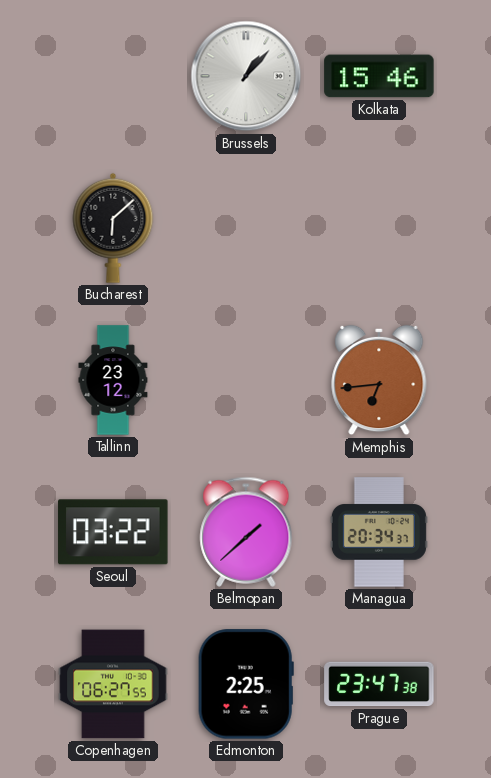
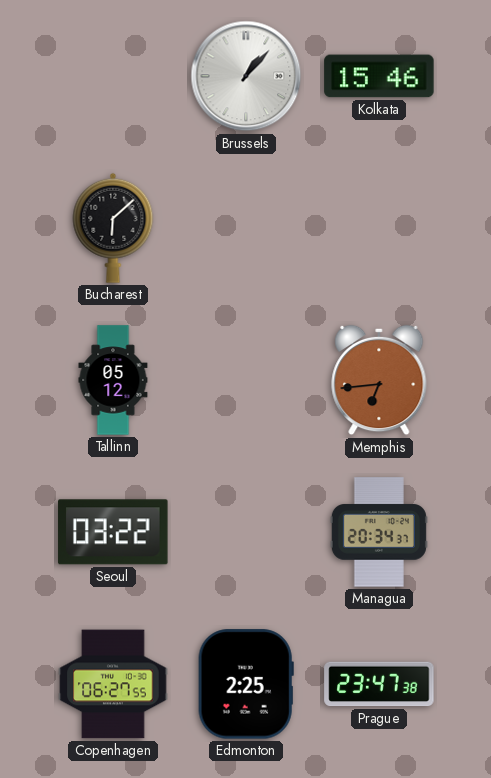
Tallinn: 23:12 -> 05:12
Belmopan: 1:38 -> none
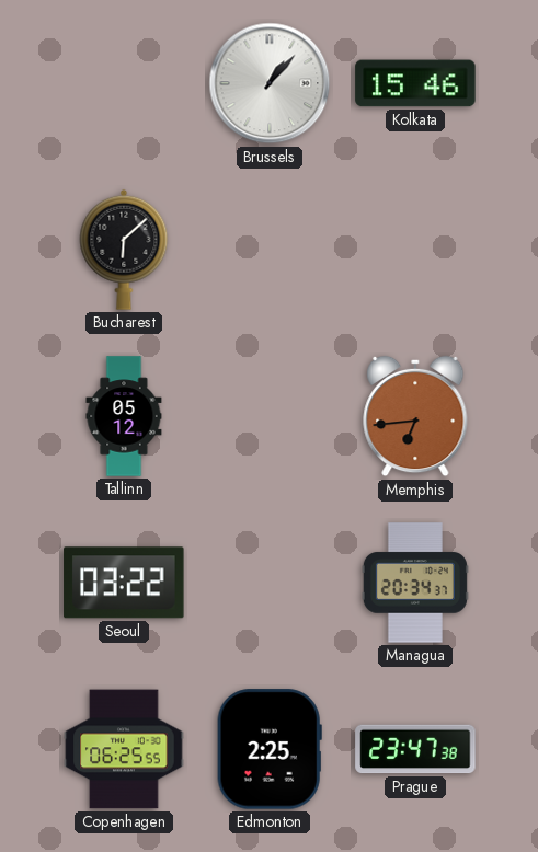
Copenhagen: 06:27 -> 06:25
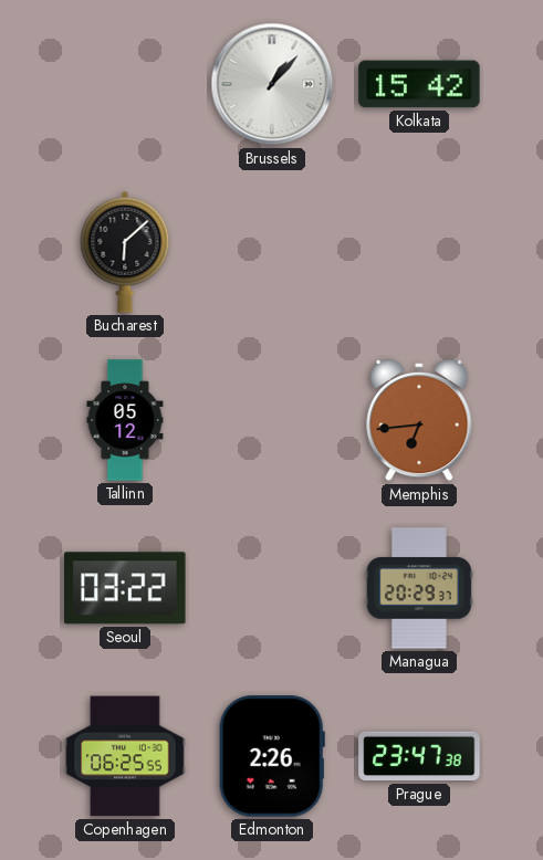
Kolkata: 15:46 -> 15:42
Managua: 20:34 -> 20:29
Edmonton: 2:25 -> 2:26
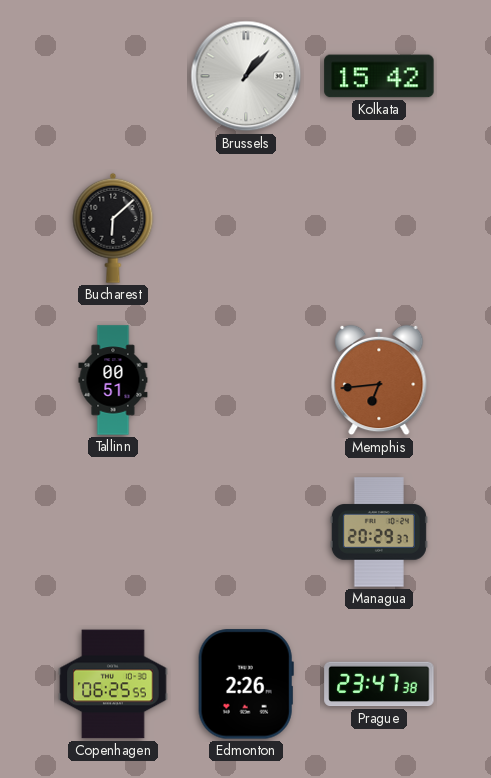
Tallinn: 05:12 -> 00:51
Seoul: 03:22 -> none
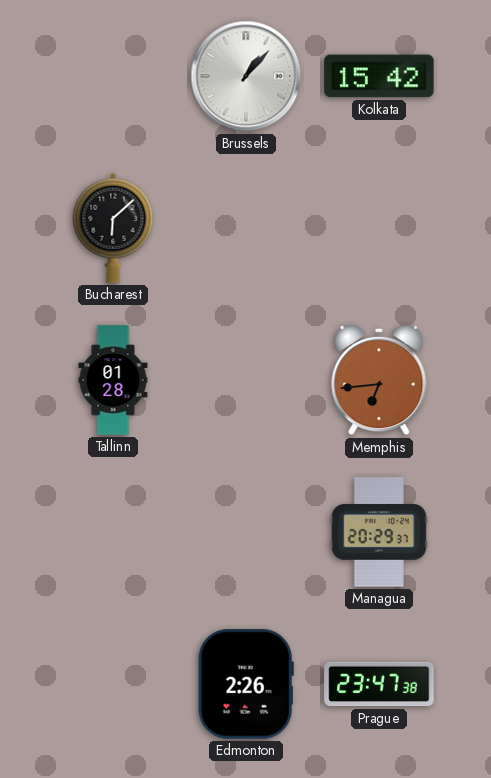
Tallinn: 00:51 -> 01:28
Copenhagen: 06:25 -> none
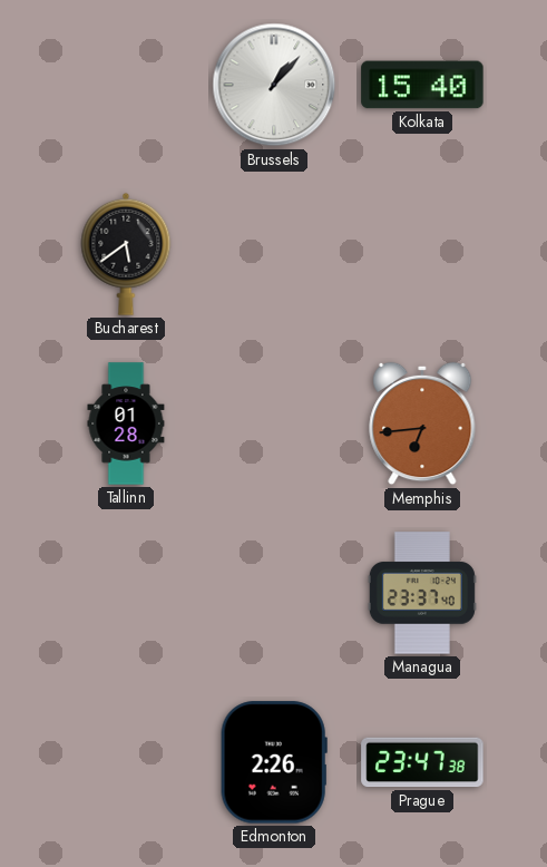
Kolkata: 15:42 -> 15:40
Bucharest: 6:08 -> 5:39
Managua: 20:29 -> 23:37
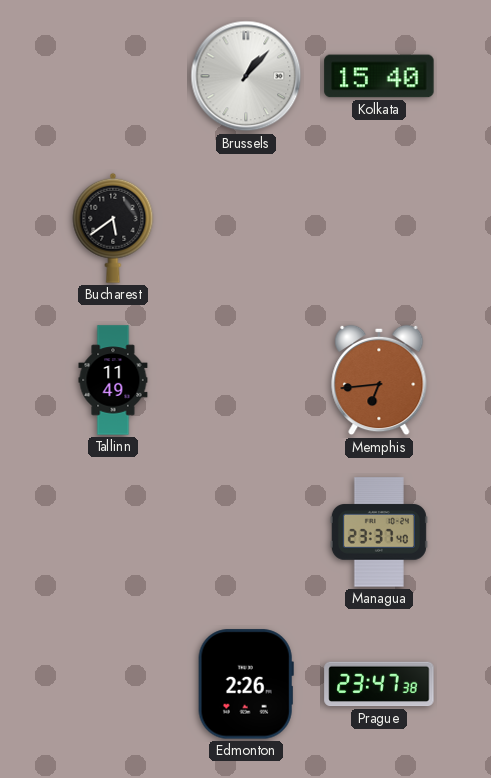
Tallinn: 01:28 -> 11:49
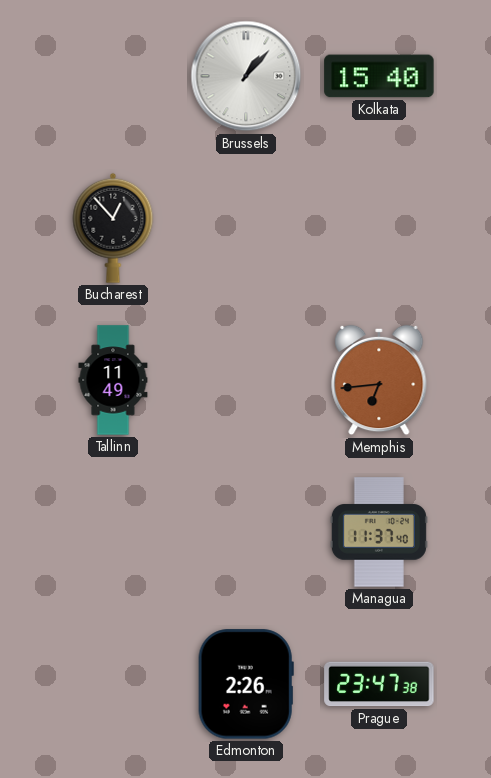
Bucharest: 5:39 -> 12:53
Managua: 23:37 -> 11:37
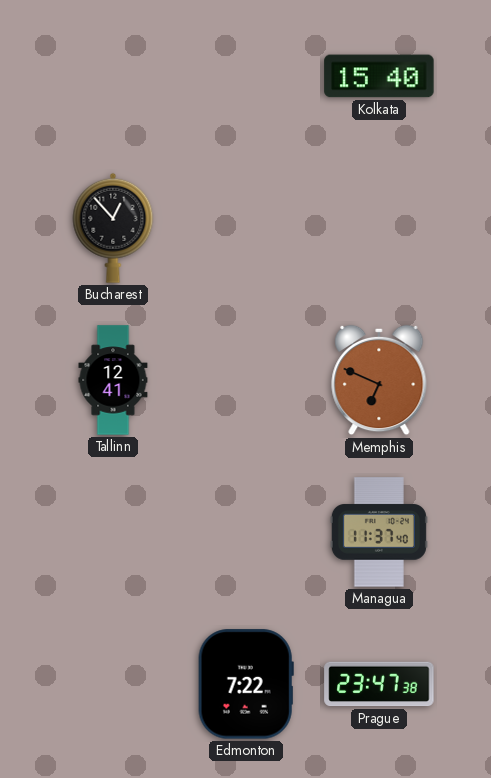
Brussels: 1:07 -> none
Tallinn: 11:49 -> 12:41
Memphis: 6:44 -> 6:49
Edmonton: 2:26 -> 7:22
